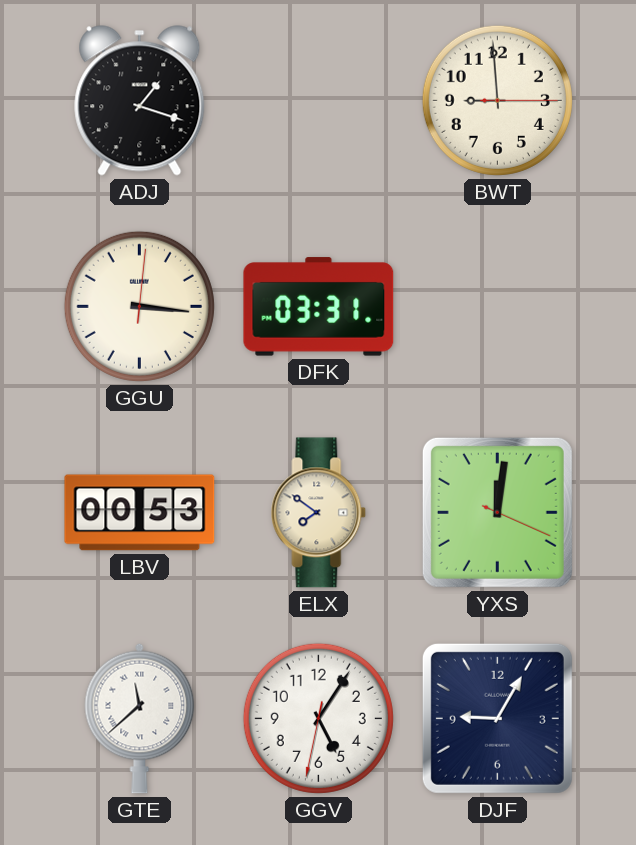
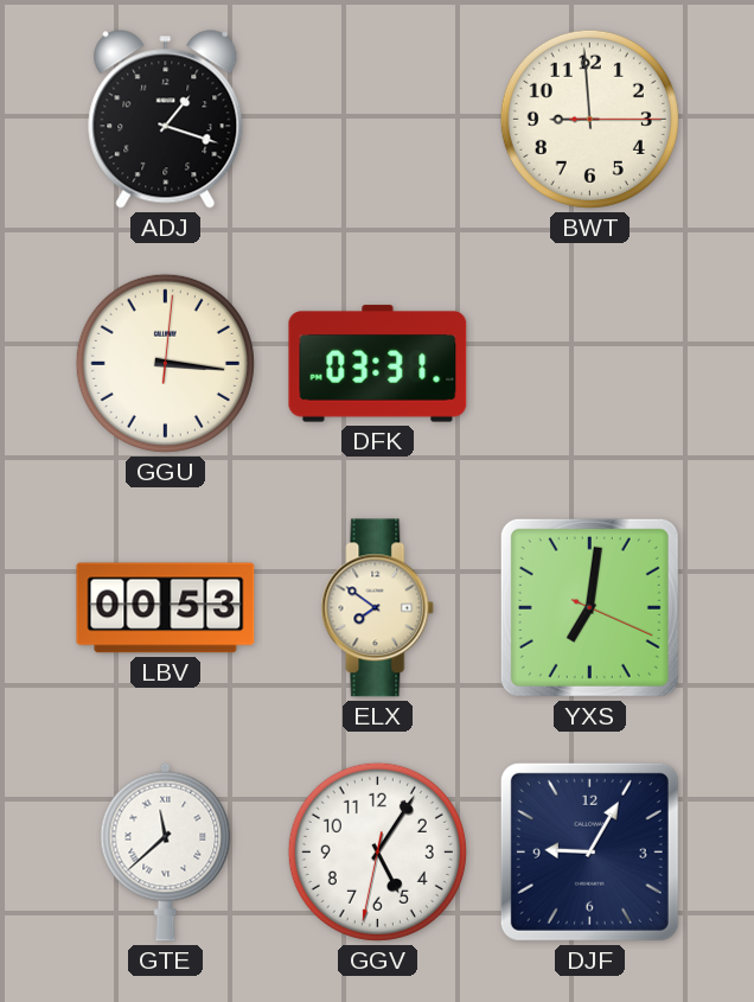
YXS: 12:01 -> 7:01
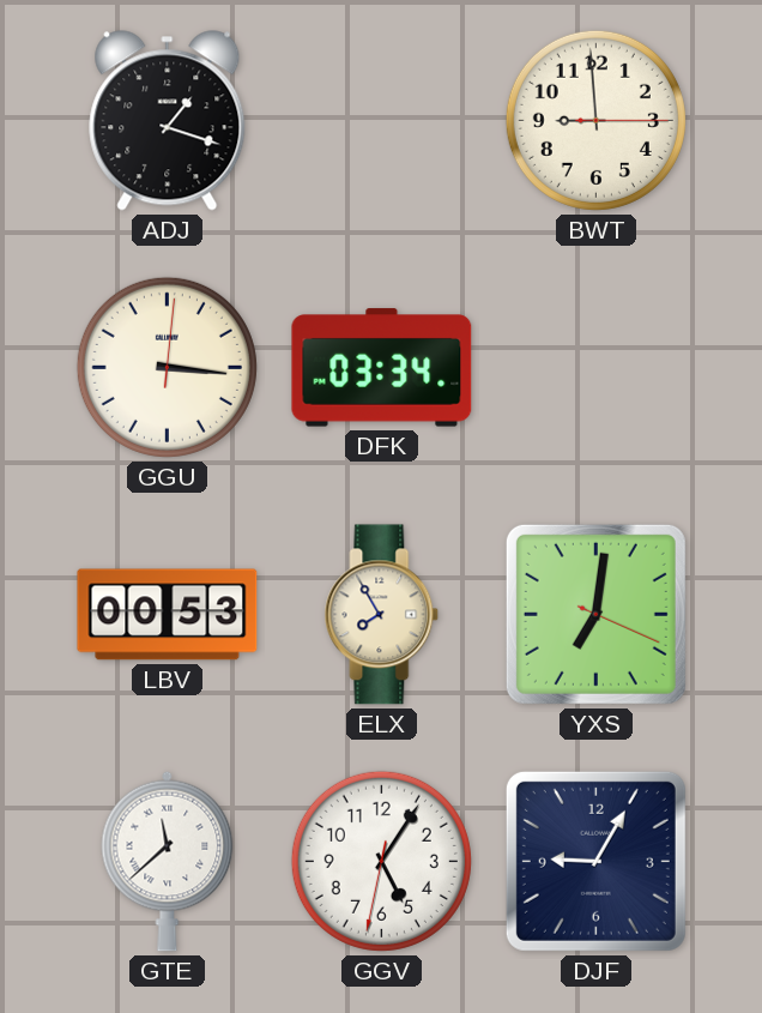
DFK: 03:31 -> 03:34
ELX: 7:51 -> 7:55
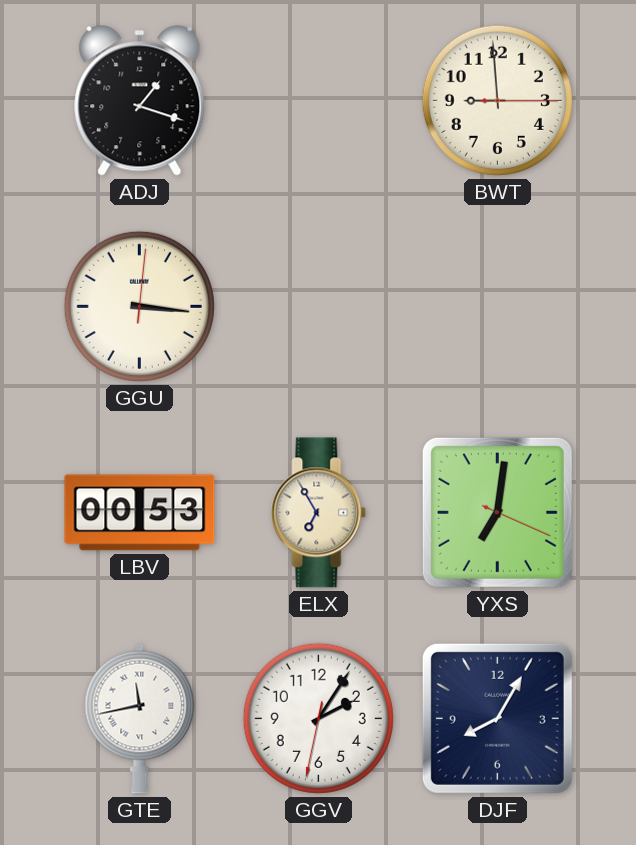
DFK: 03:34 -> none
ELX: 7:55 -> 6:55
GTE: 11:38 -> 11:43
GGV: 5:05 -> 2:05
DJF: 9:05 -> 8:05
